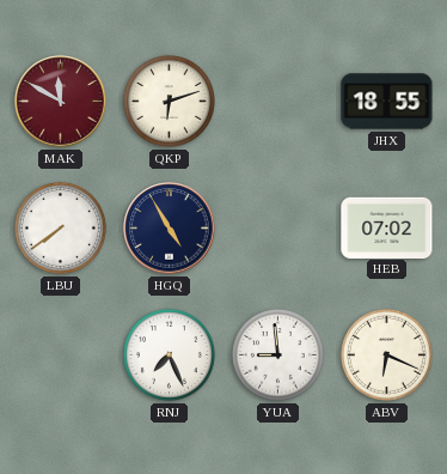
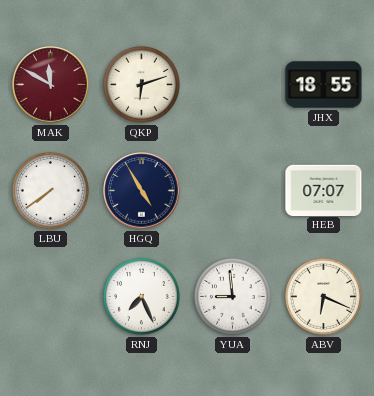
HEB: 07:02 -> 07:07
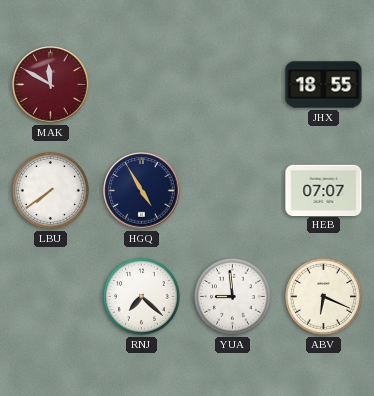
QKP: 6:12 -> none
RNJ: 7:26 -> 7:22
